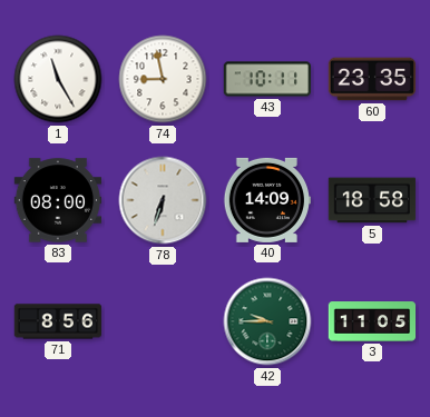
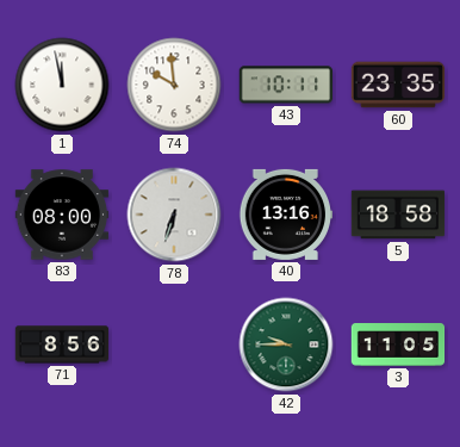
1: 11:25 -> 11:58
74: 8:58 -> 9:59
40: 14:09 -> 13:16
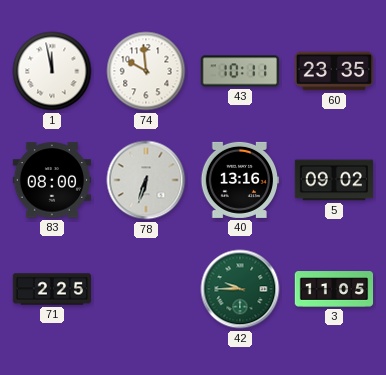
5: 18:58 -> 09:02
71: 8:56 -> 2:25
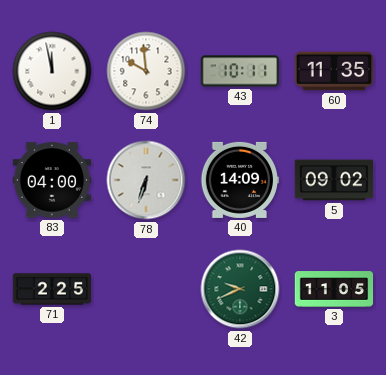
60: 23:35 -> 11:35
83: 08:00 -> 04:00
40: 13:16 -> 14:09
42: 9:45 -> 9:41
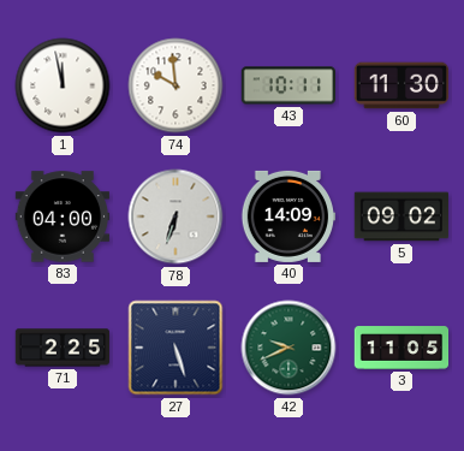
60: 11:35 -> 11:30
27: none -> 5:27
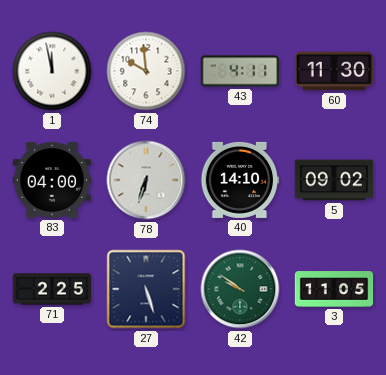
43: 10:11 -> 4:11
40: 14:09 -> 14:10
42: 9:41 -> 9:51
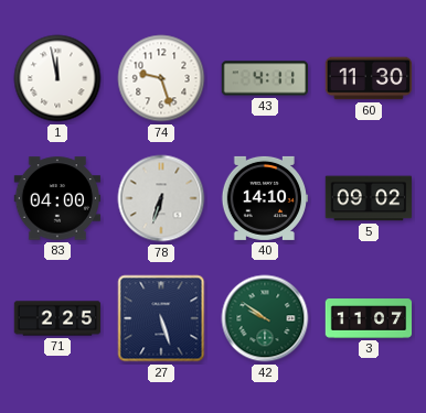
74: 9:59 -> 9:27
3: 11:05 -> 11:07
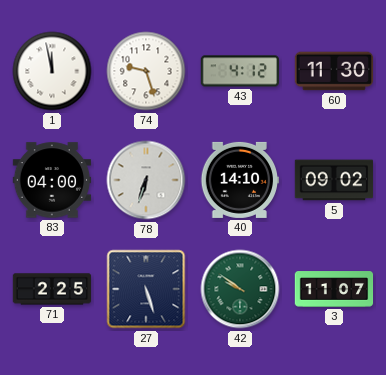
43: 4:11 -> 4:12
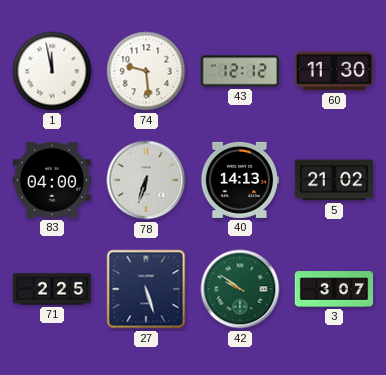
74: 9:27 -> 9:29
43: 4:12 -> 12:12
40: 14:10 -> 14:13
5: 09:02 -> 21:02
3: 11:07 -> 3:07
